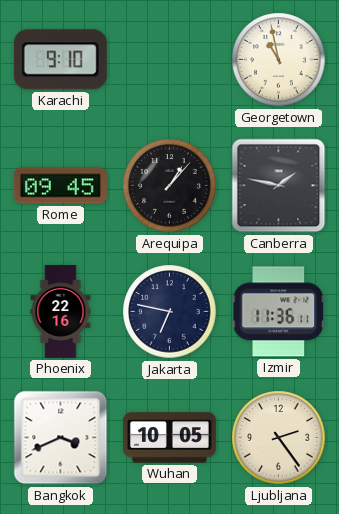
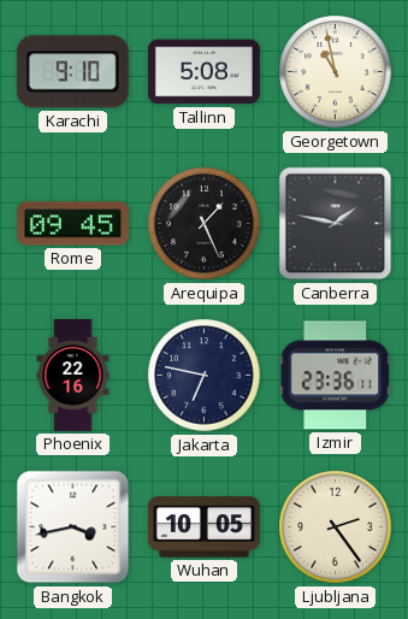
Tallinn: none -> 5:08
Arequipa: 1:07 -> 1:26
Izmir: 11:36 -> 23:36
Bangkok: 3:41 -> 3:43
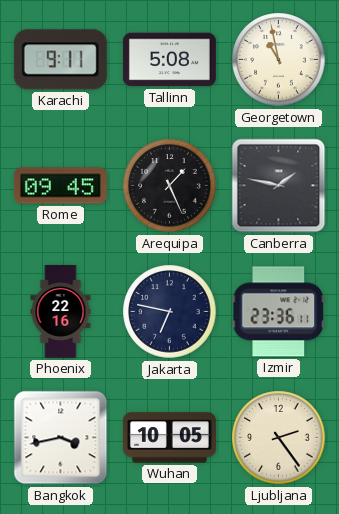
Karachi: 9:10 -> 9:11
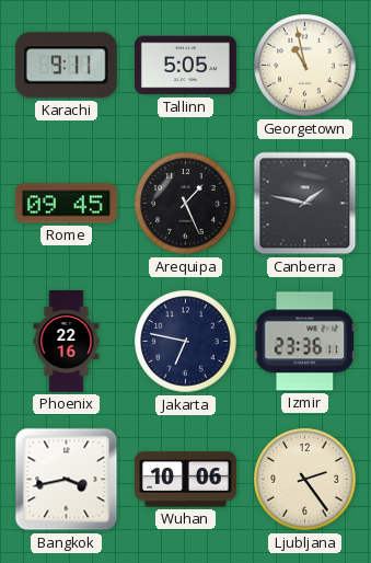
Tallinn: 5:08 -> 5:05
Wuhan: 10:05 -> 10:06
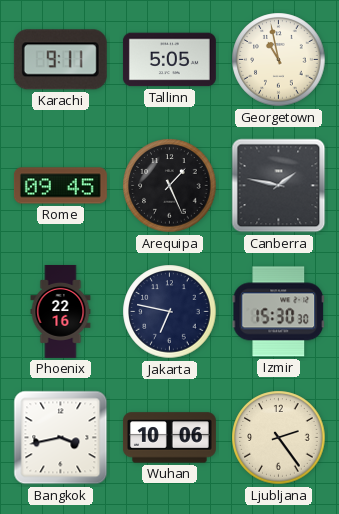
Izmir: 23:36 -> 15:30
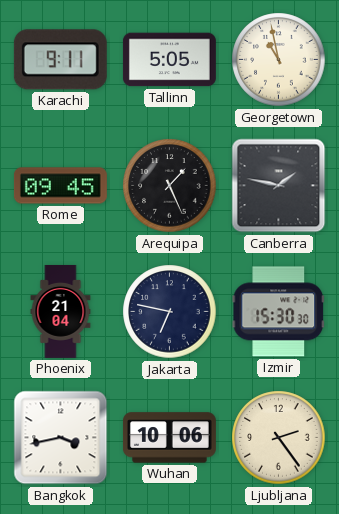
Phoenix: 22:16 -> 21:04
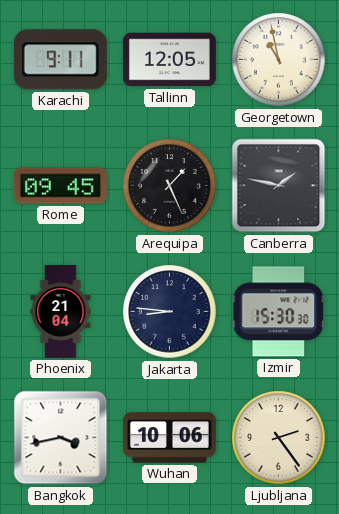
Tallinn: 5:05 -> 12:05
Jakarta: 6:47 -> 8:46
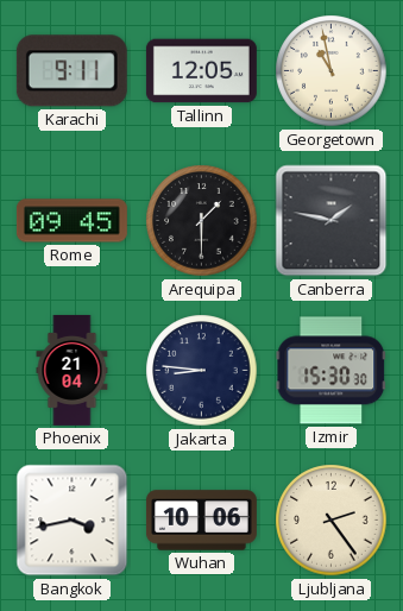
Arequipa: 1:26 -> 1:30
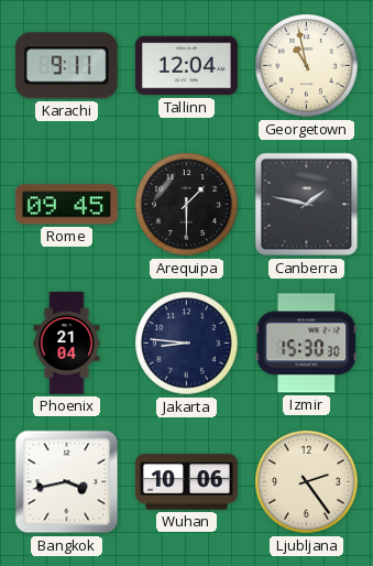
Tallinn: 12:05 -> 12:04
